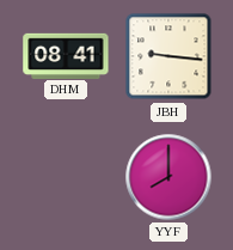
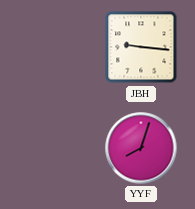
DHM: 08:41 -> none
YYF: 8:00 -> 8:03
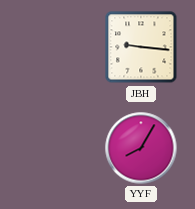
YYF: 8:03 -> 8:05
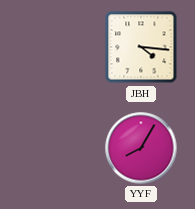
JBH: 9:16 -> 4:16
